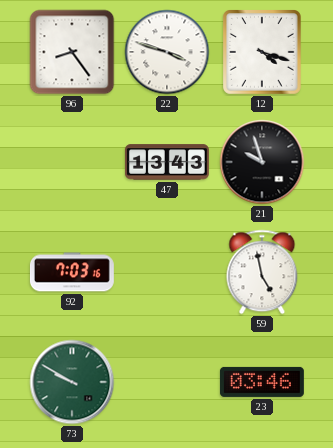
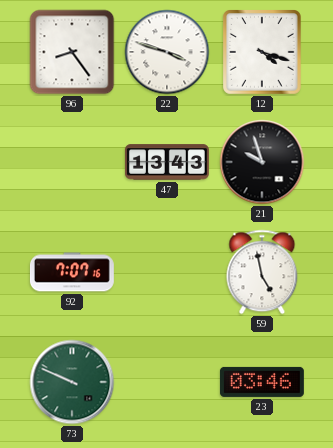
92: 7:03 -> 7:07
73: 9:50 -> 9:49
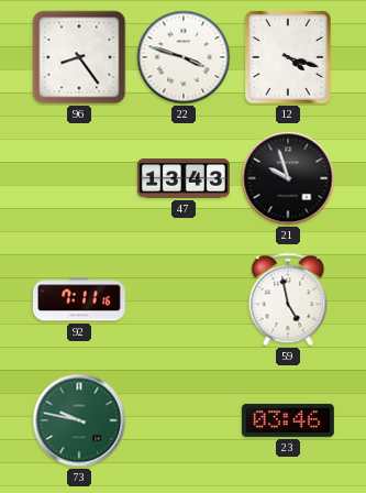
92: 7:07 -> 7:11
73: 9:49 -> 9:47
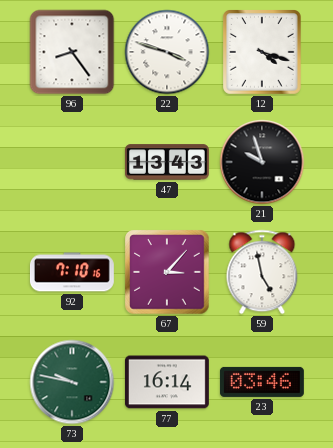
92: 7:11 -> 7:10
67: none -> 3:07
77: none -> 16:14
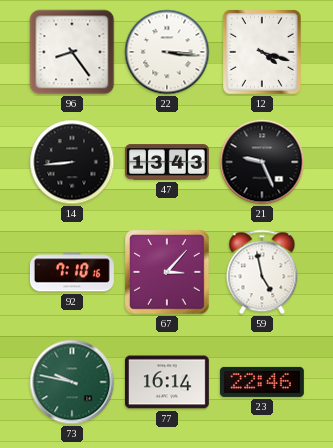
22: 3:48 -> 3:16
14: none -> 8:44
21: 9:57 -> 9:26
23: 03:46 -> 22:46
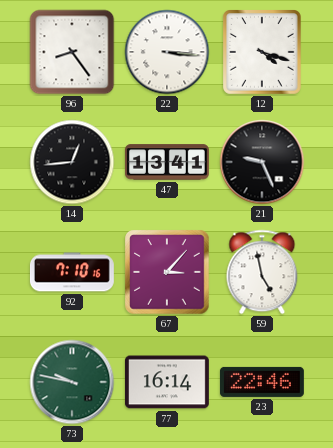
14: 8:44 -> 12:44
47: 13:43 -> 13:41
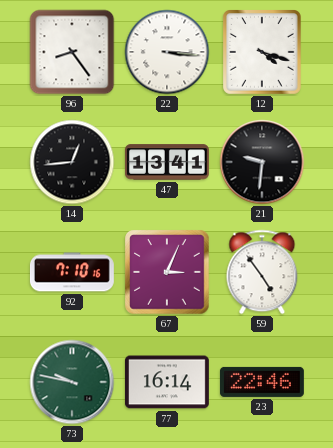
21: 9:26 -> 9:31
67: 3:07 -> 3:04
59: 4:58 -> 4:54
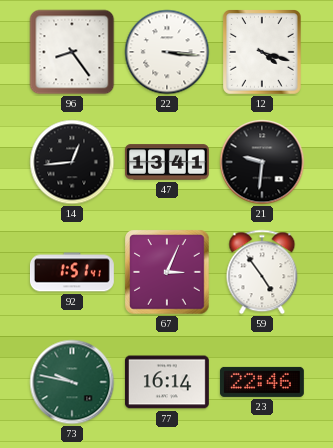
92: 7:10 -> 1:51
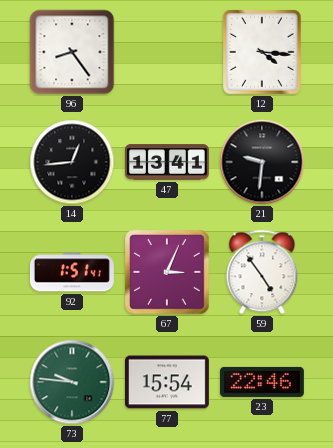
22: 3:16 -> none
12: 4:18 -> 4:16
73: 9:47 -> 9:46
77: 16:14 -> 15:54
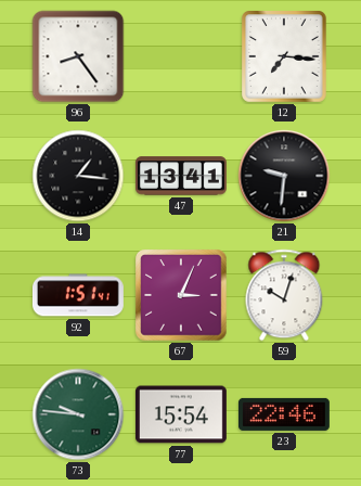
12: 4:16 -> 7:16
14: 12:44 -> 1:16
59: 4:54 -> 10:03
